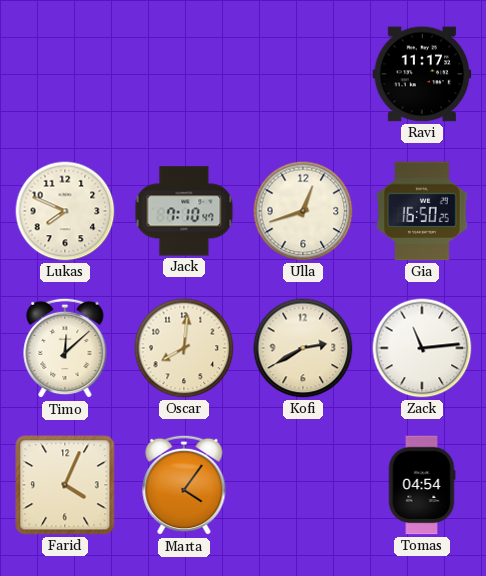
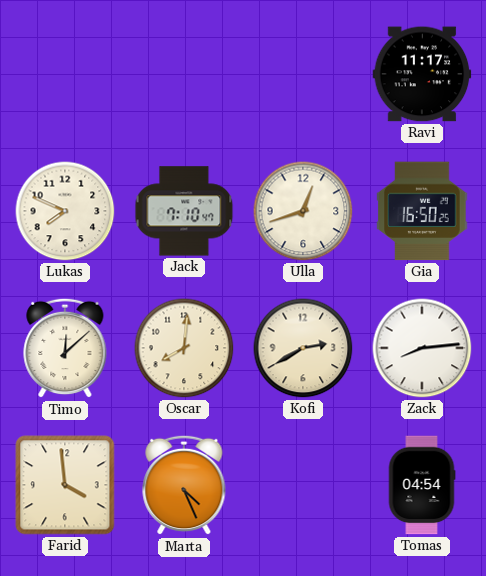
Zack: 11:14 -> 8:14
Farid: 4:04 -> 3:59
Marta: 4:06 -> 4:26
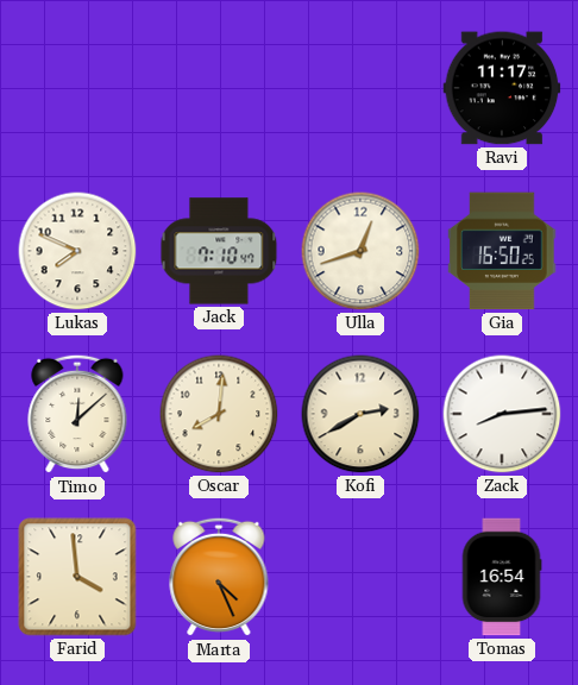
Tomas: 04:54 -> 16:54
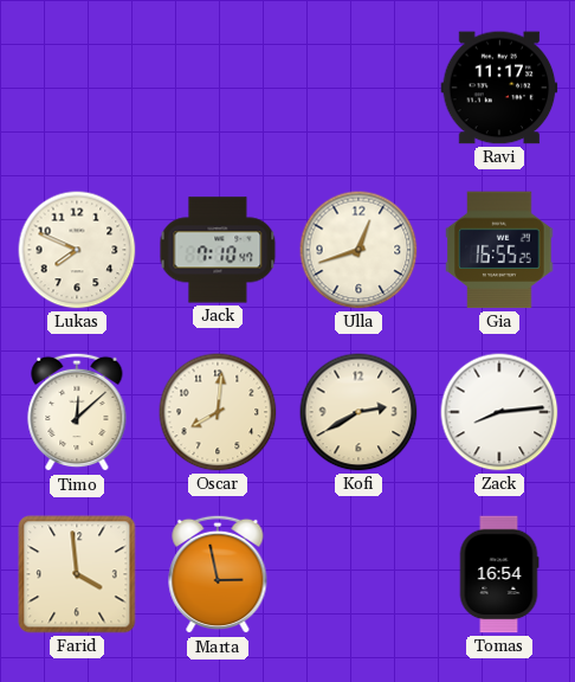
Gia: 16:50 -> 16:55
Marta: 4:26 -> 2:58
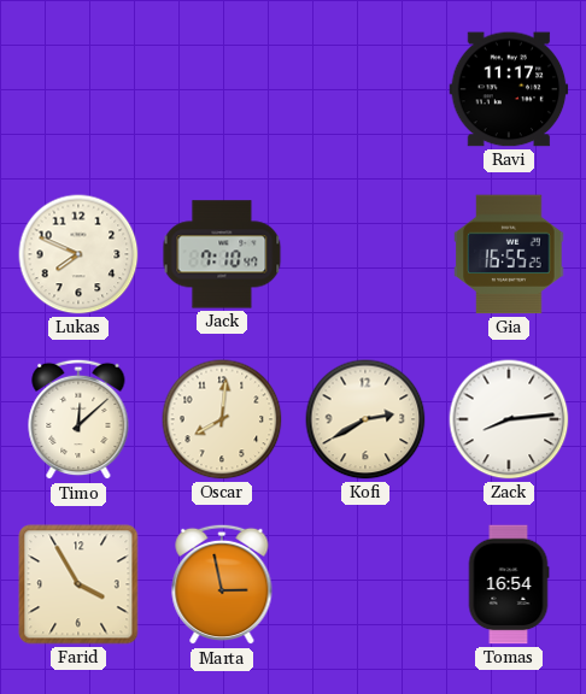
Ulla: 12:42 -> none
Farid: 3:59 -> 3:55
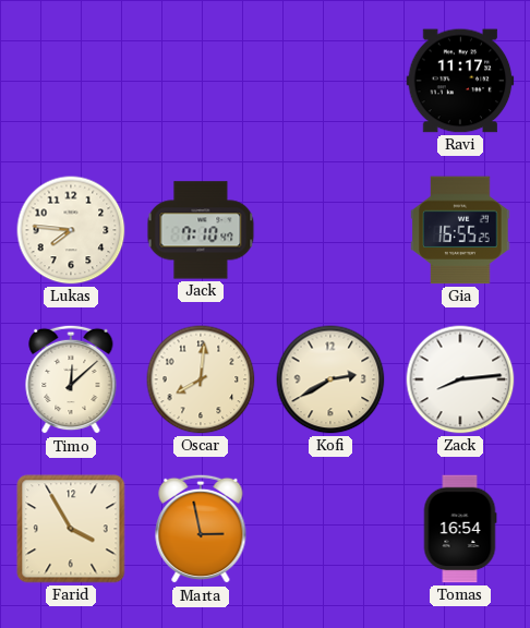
Lukas: 7:49 -> 7:46
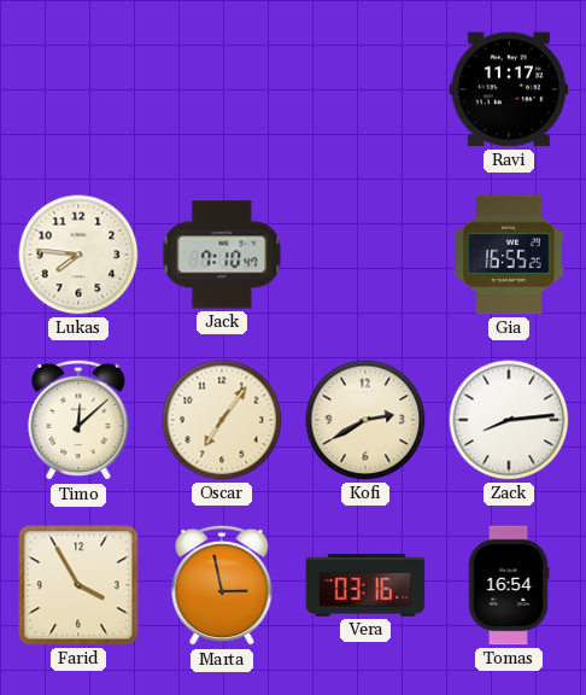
Oscar: 8:01 -> 7:06
Vera: none -> 03:16
